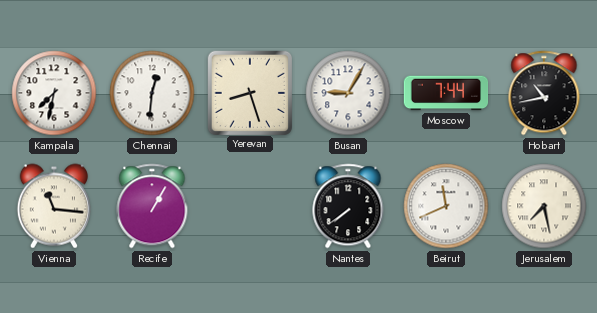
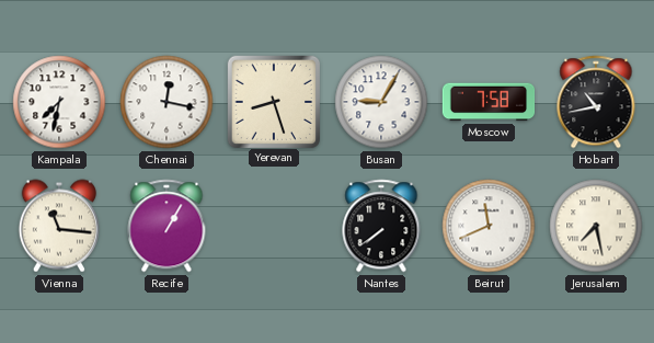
Chennai: 12:31 -> 12:17
Moscow: 7:44 -> 7:58
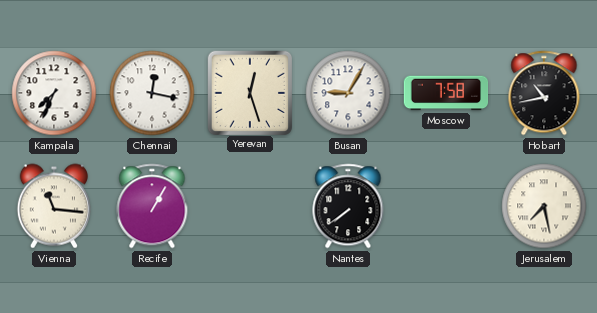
Kampala: 7:32 -> 7:34
Yerevan: 8:27 -> 12:27
Beirut: 11:41 -> none
